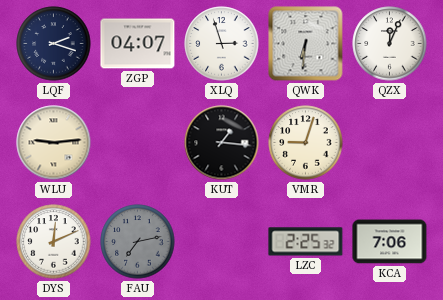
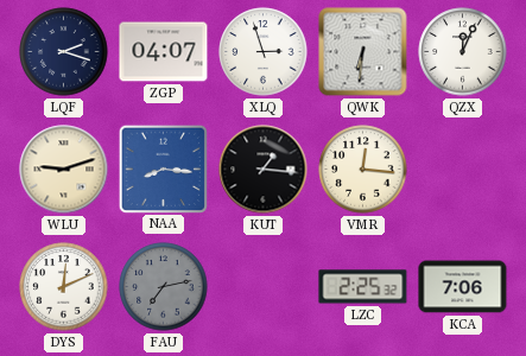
WLU: 9:14 -> 9:12
NAA: none -> 8:16
VMR: 9:03 -> 12:16
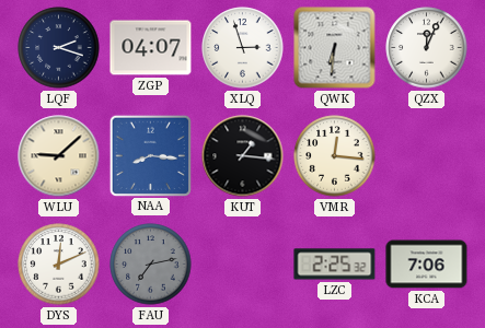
WLU: 9:12 -> 9:08
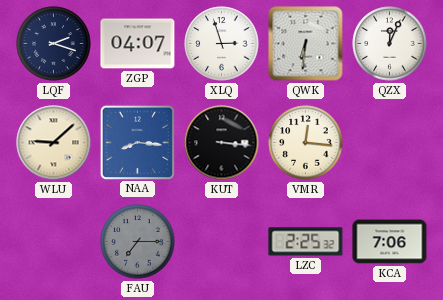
KUT: 1:16 -> 3:16
DYS: 12:11 -> none
FAU: 7:13 -> 7:15
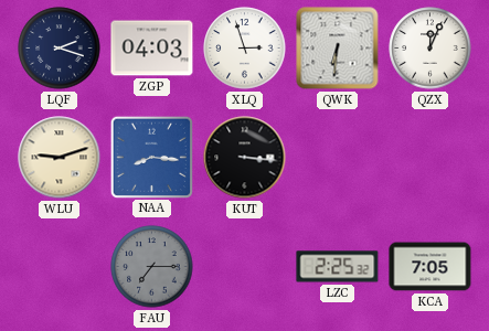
ZGP: 04:07 -> 04:03
WLU: 9:08 -> 9:12
VMR: 12:16 -> none
KCA: 7:06 -> 7:05
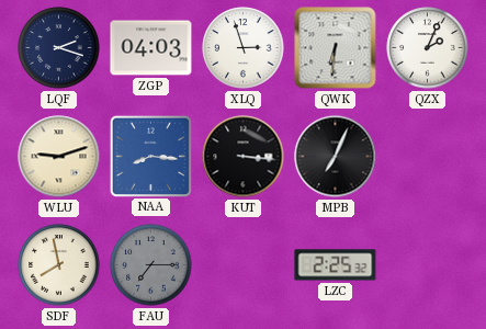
QZX: 12:04 -> 2:04
MPB: none -> 7:04
SDF: none -> 7:58
KCA: 7:05 -> none
